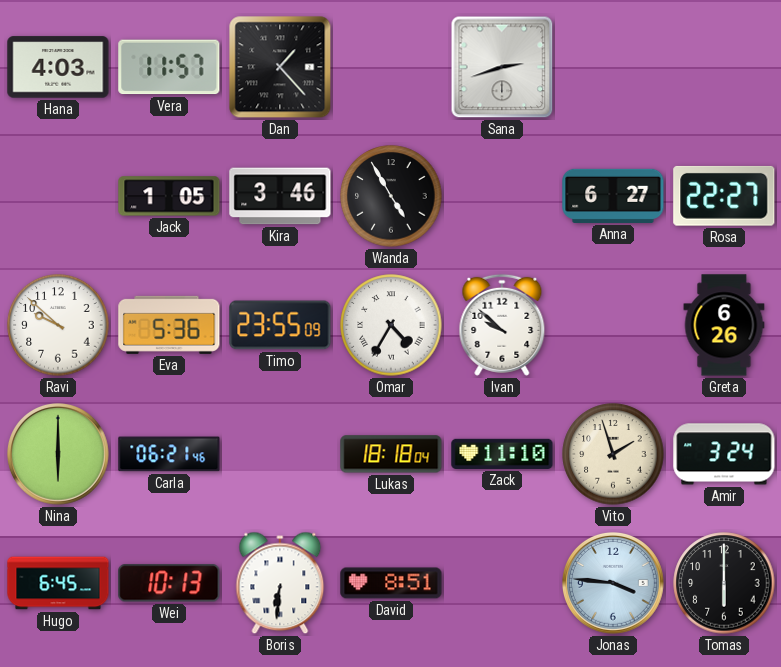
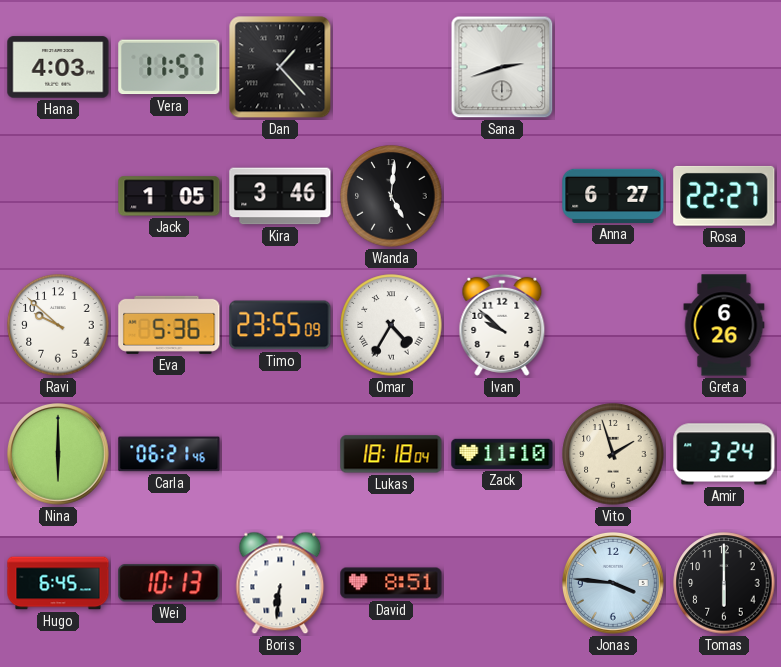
Wanda: 4:55 -> 5:01
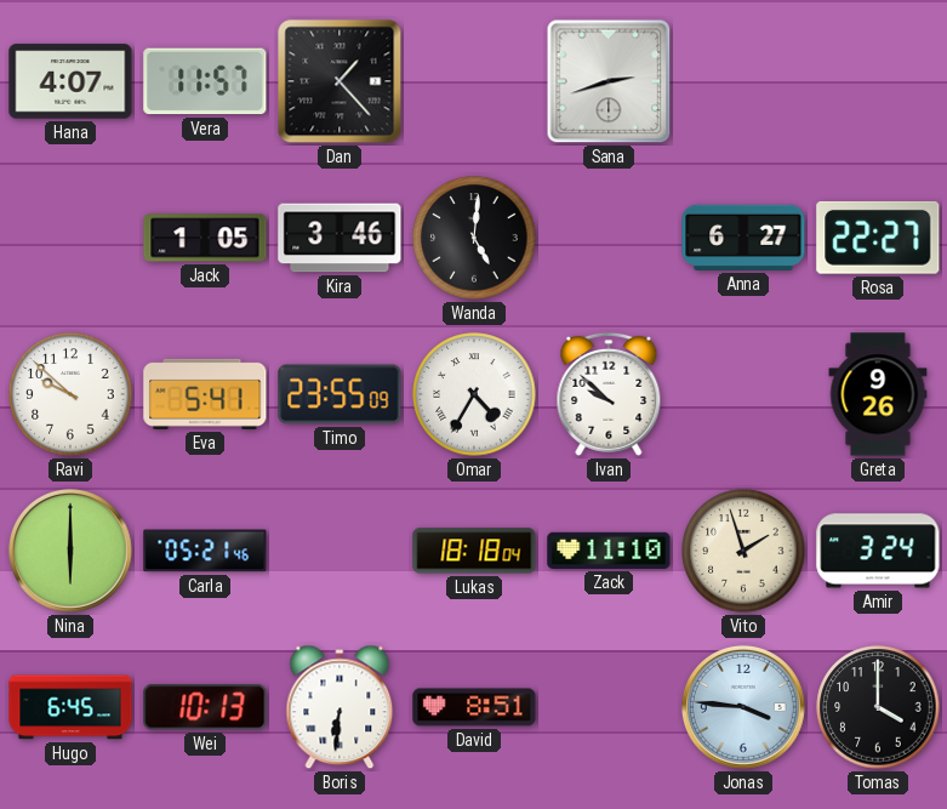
Hana: 4:03 -> 4:07
Eva: 5:36 -> 5:41
Greta: 6:26 -> 9:26
Carla: 06:21 -> 05:21
Tomas: 6:00 -> 4:00
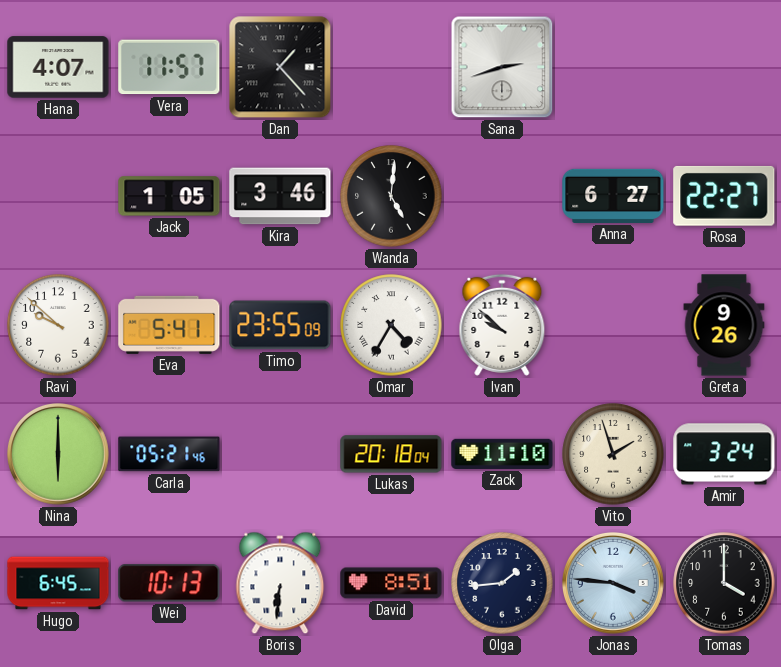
Lukas: 18:18 -> 20:18
Olga: none -> 1:44
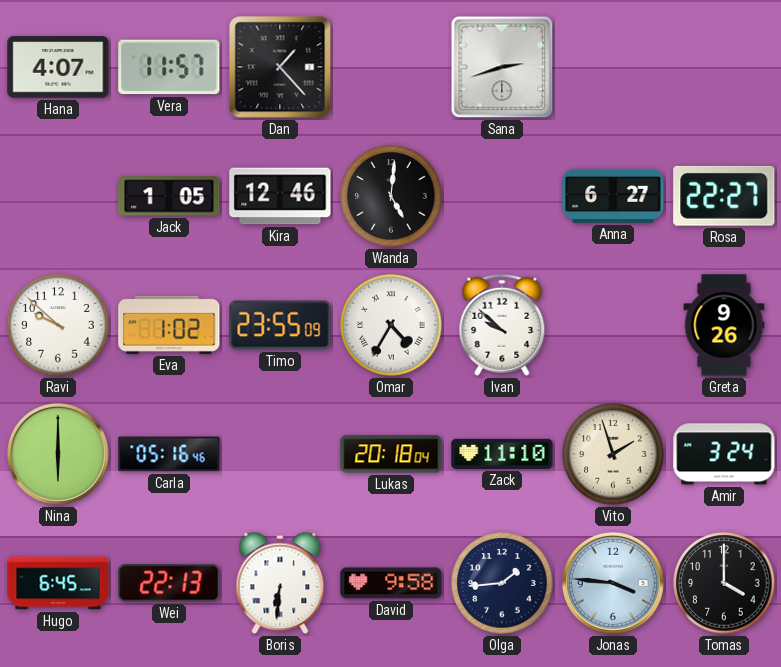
Kira: 3:46 -> 12:46
Eva: 5:41 -> 1:02
Carla: 05:21 -> 05:16
Wei: 10:13 -> 22:13
David: 8:51 -> 9:58
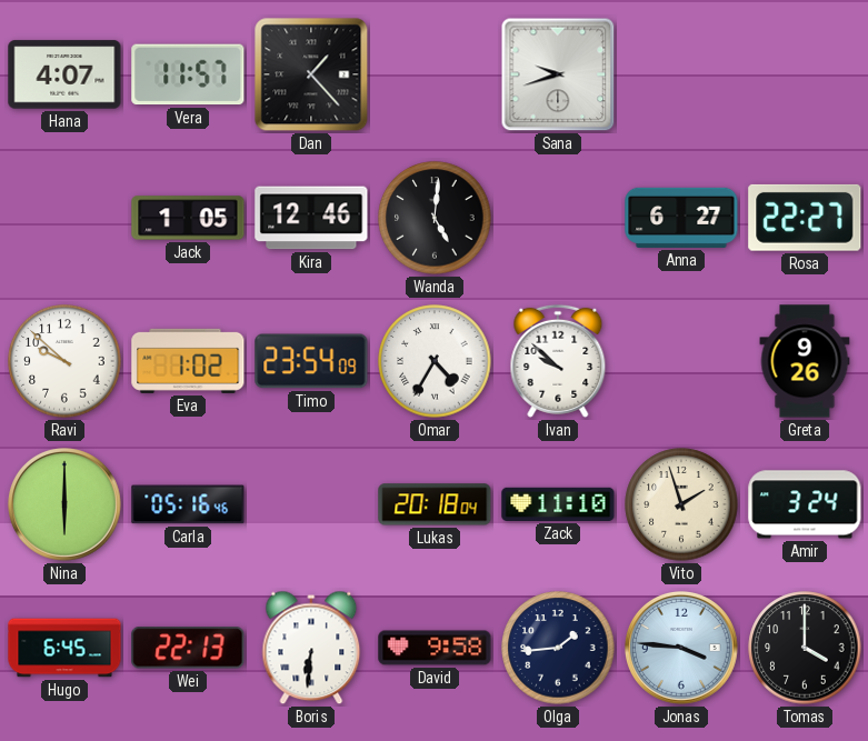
Sana: 2:42 -> 9:42
Timo: 23:55 -> 23:54
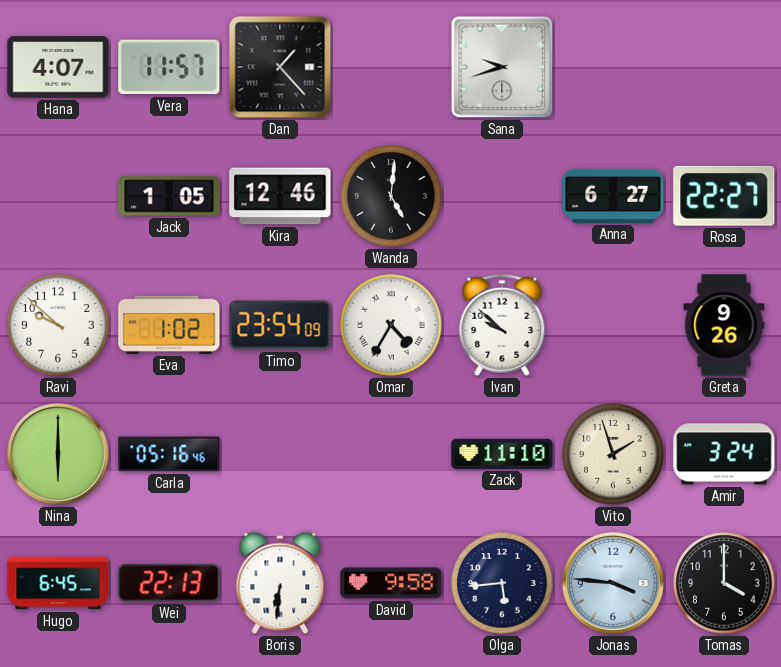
Lukas: 20:18 -> none
Olga: 1:44 -> 5:44
